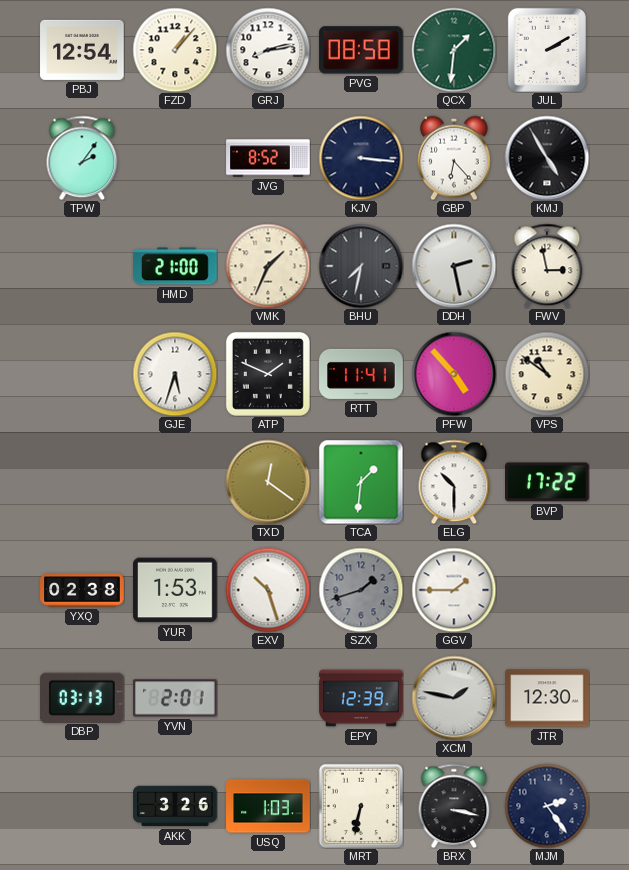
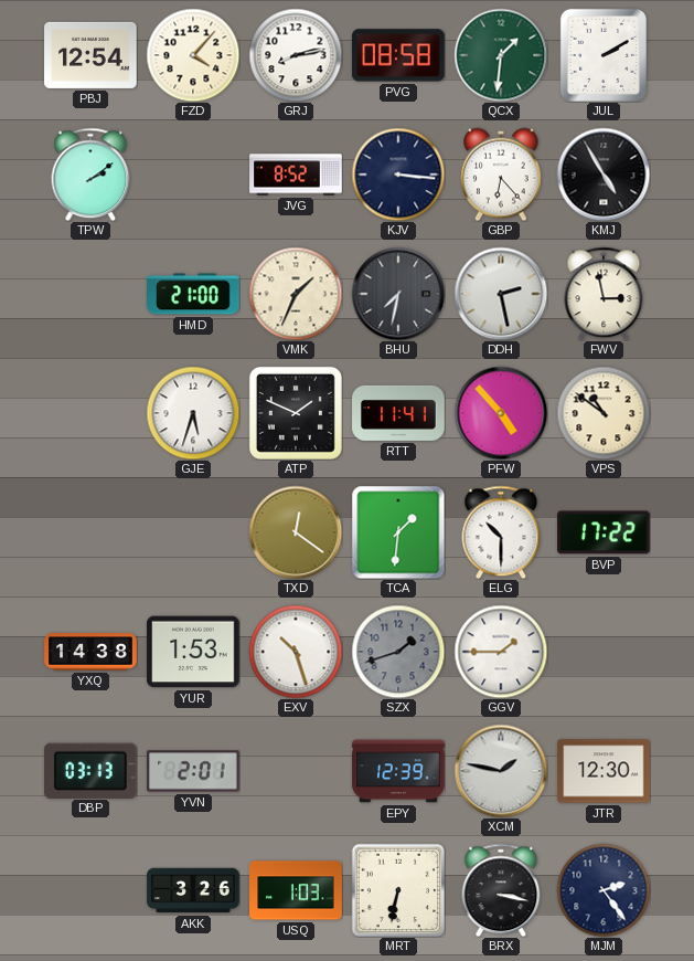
FZD: 1:07 -> 4:07
TPW: 2:06 -> 2:09
YXQ: 02:38 -> 14:38
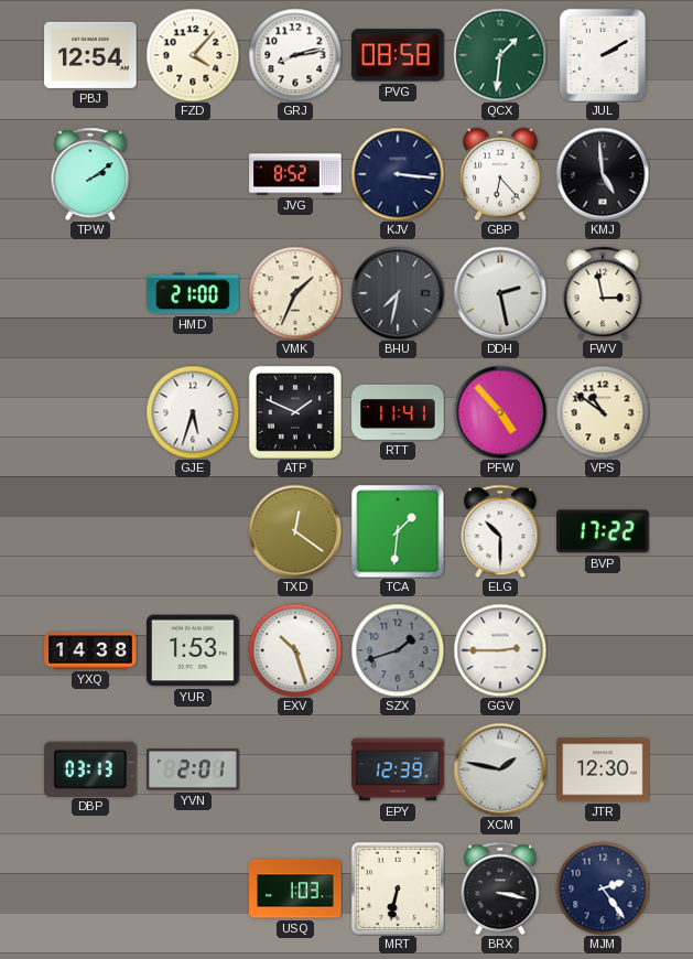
KMJ: 4:55 -> 4:59
GGV: 1:45 -> 2:45
AKK: 3:26 -> none
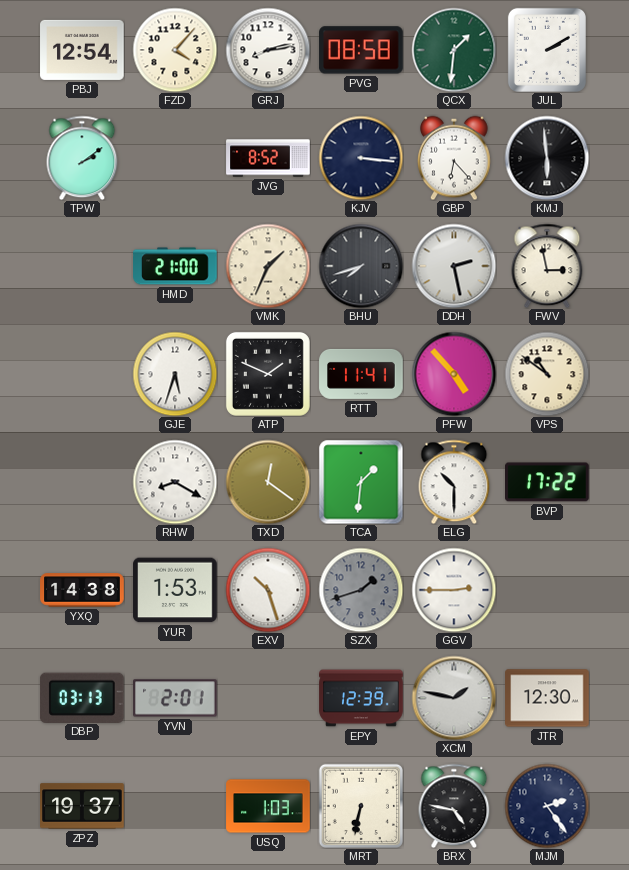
KMJ: 4:59 -> 5:59
BHU: 7:32 -> 7:42
RHW: none -> 8:20
ZPZ: none -> 19:37
BRX: 3:17 -> 4:47
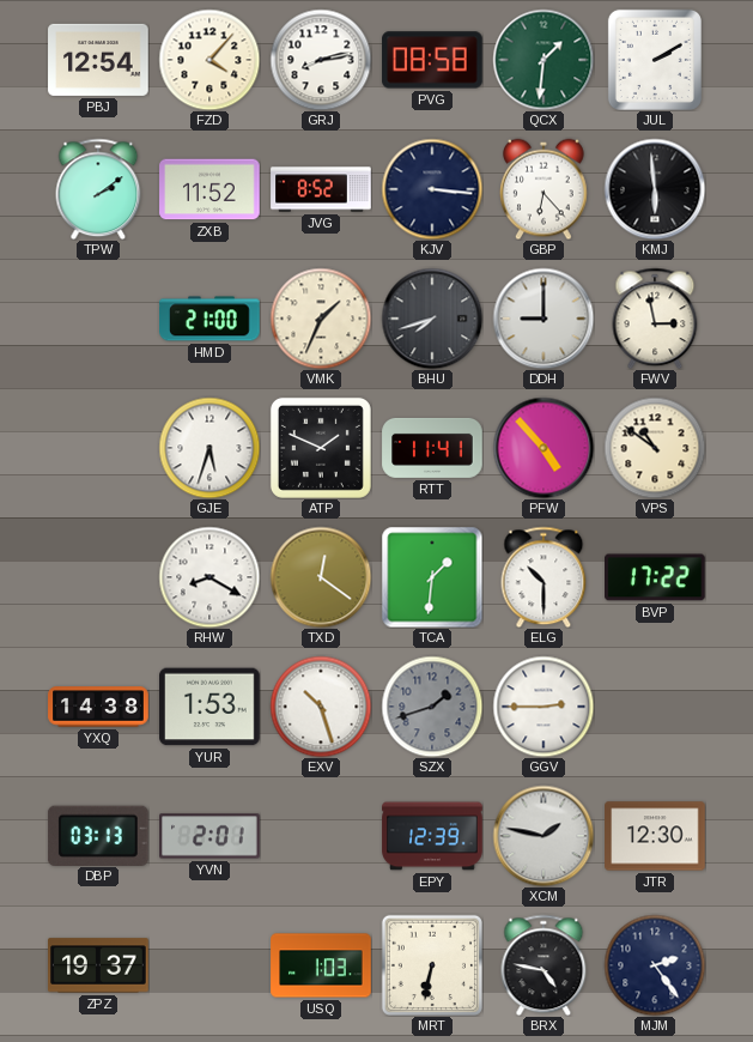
ZXB: none -> 11:52
DDH: 2:28 -> 9:00
